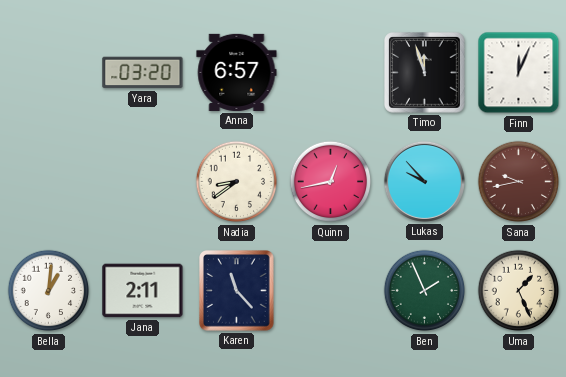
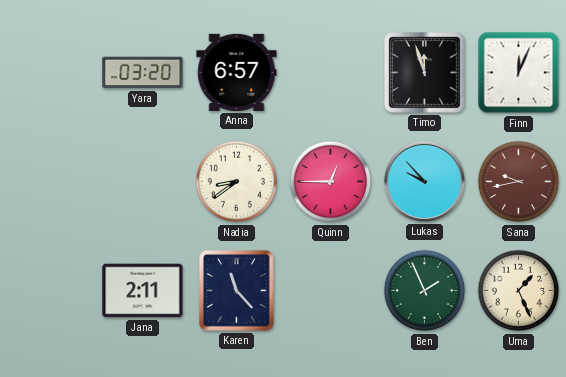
Quinn: 12:43 -> 12:45
Bella: 1:01 -> none
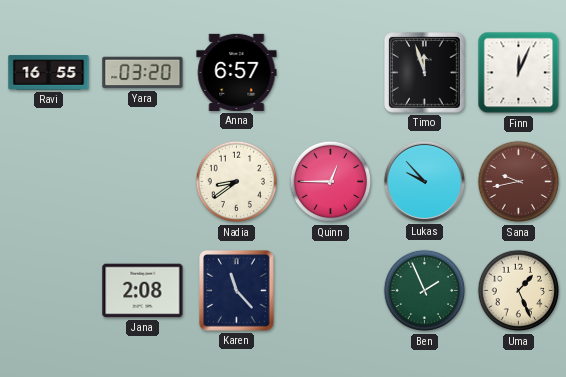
Ravi: none -> 16:55
Jana: 2:11 -> 2:08
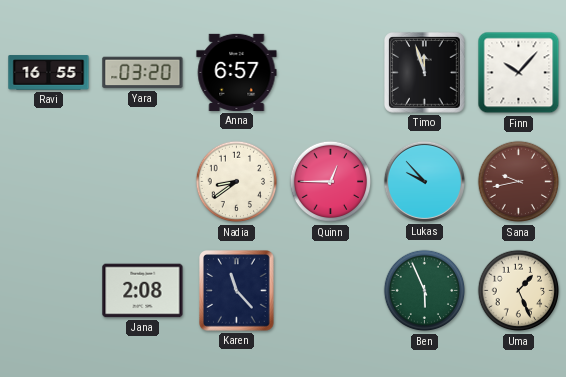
Finn: 12:04 -> 10:07
Ben: 1:56 -> 5:56
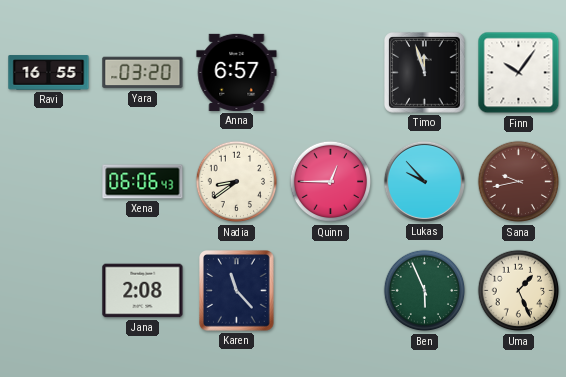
Finn: 10:07 -> 10:06
Xena: none -> 06:06
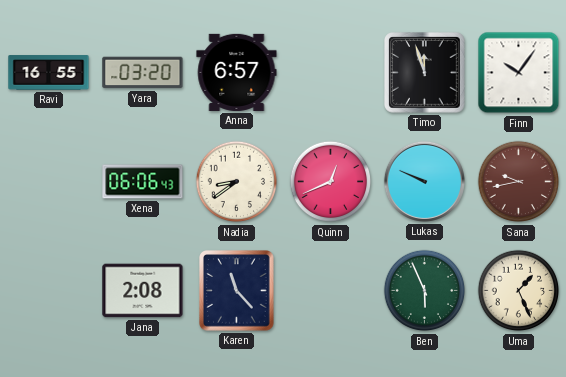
Quinn: 12:45 -> 12:41
Lukas: 9:53 -> 9:49
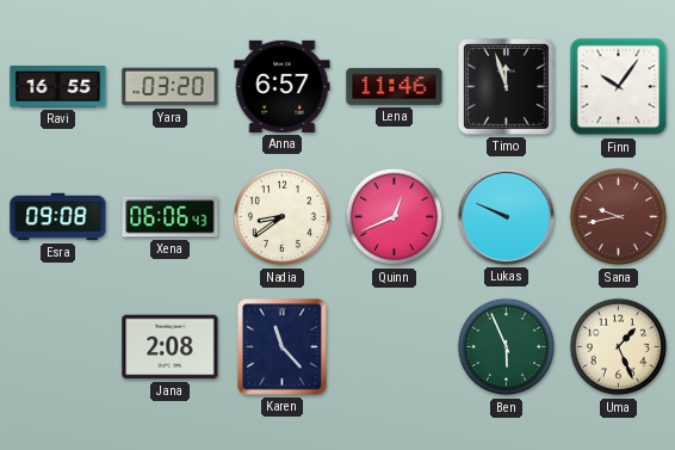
Lena: none -> 11:46
Esra: none -> 09:08
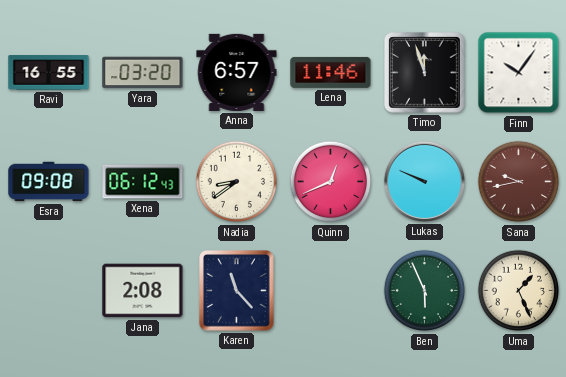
Xena: 06:06 -> 06:12
